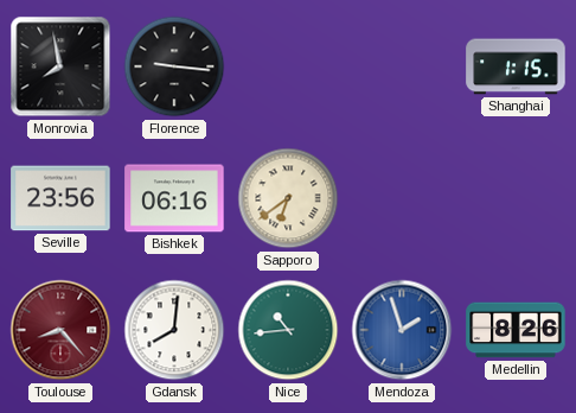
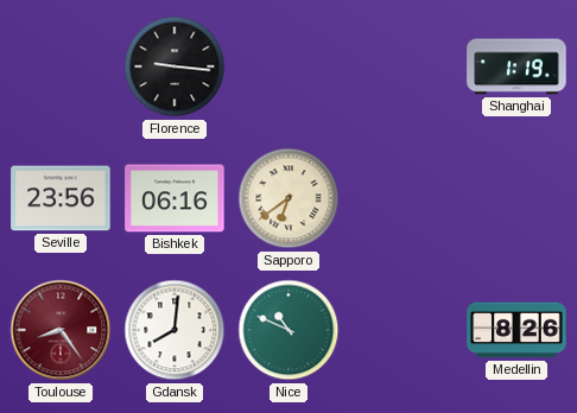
Monrovia: 7:58 -> none
Shanghai: 1:15 -> 1:19
Toulouse: 8:23 -> 8:24
Nice: 10:44 -> 10:49
Mendoza: 1:57 -> none
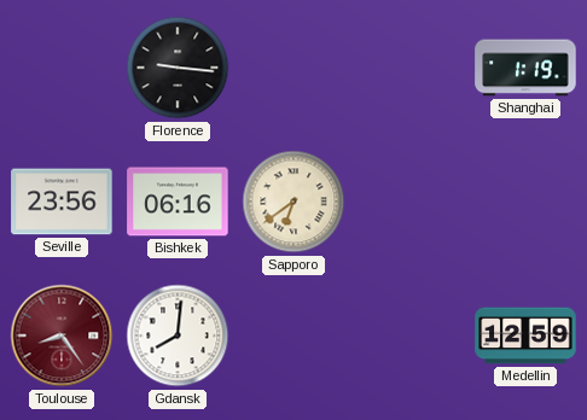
Nice: 10:49 -> none
Medellin: 8:26 -> 12:59
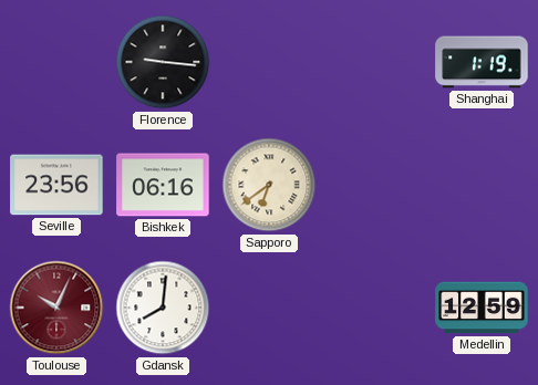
Toulouse: 8:24 -> 10:04
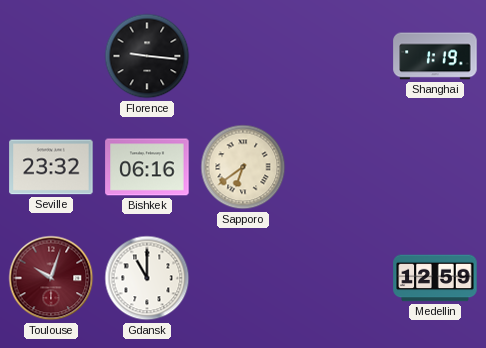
Seville: 23:56 -> 23:32
Toulouse: 10:04 -> 10:03
Gdansk: 8:01 -> 11:00
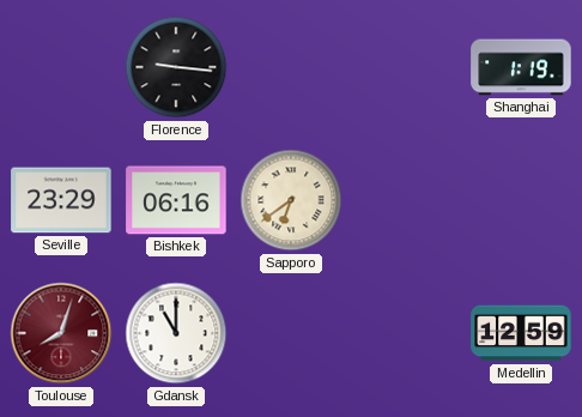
Seville: 23:32 -> 23:29
Toulouse: 10:03 -> 8:03
